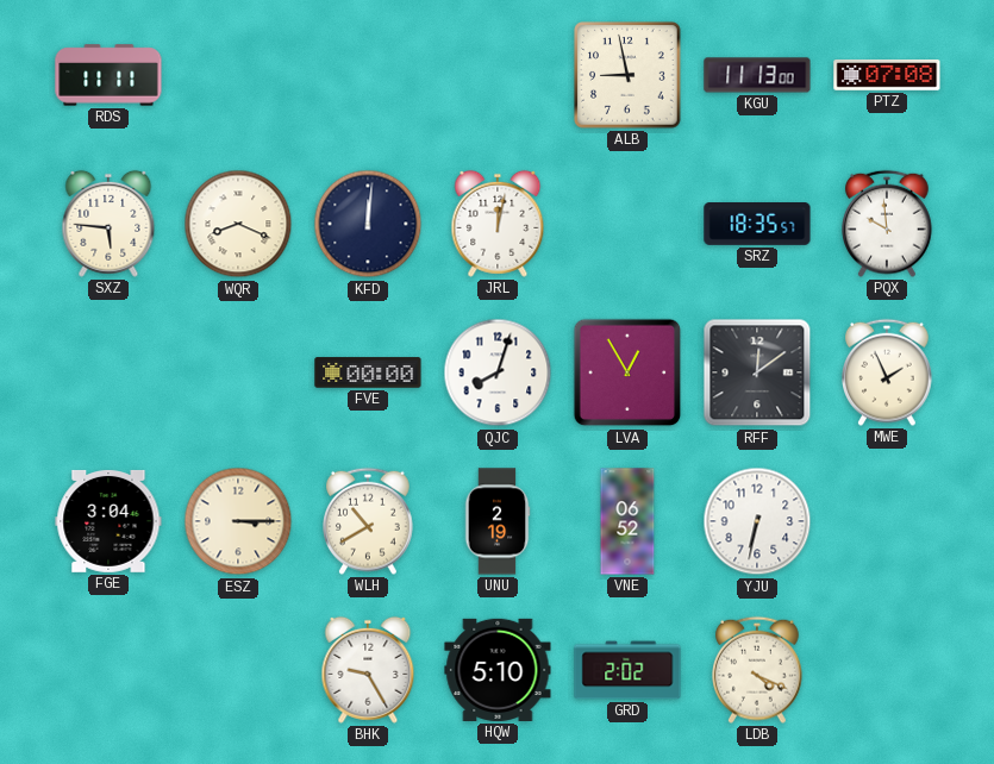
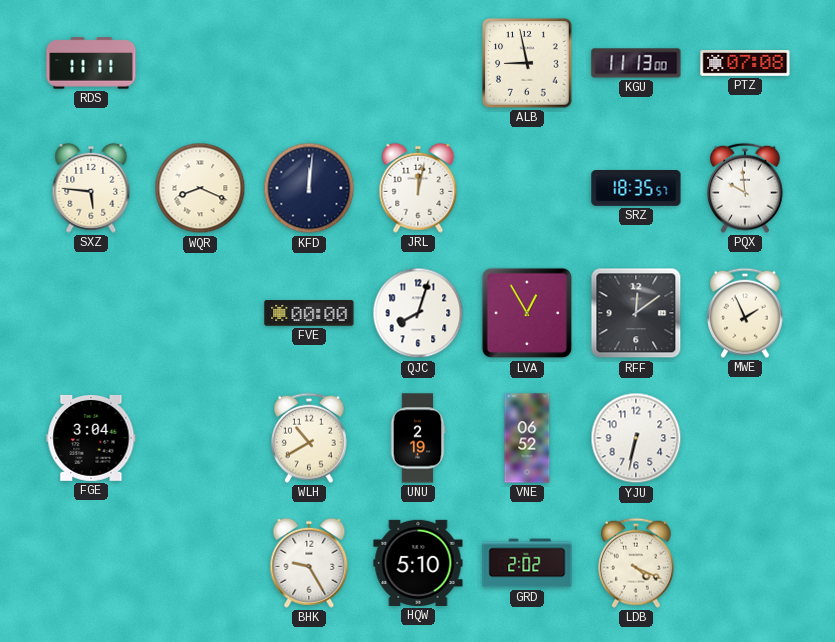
ESZ: 3:15 -> none
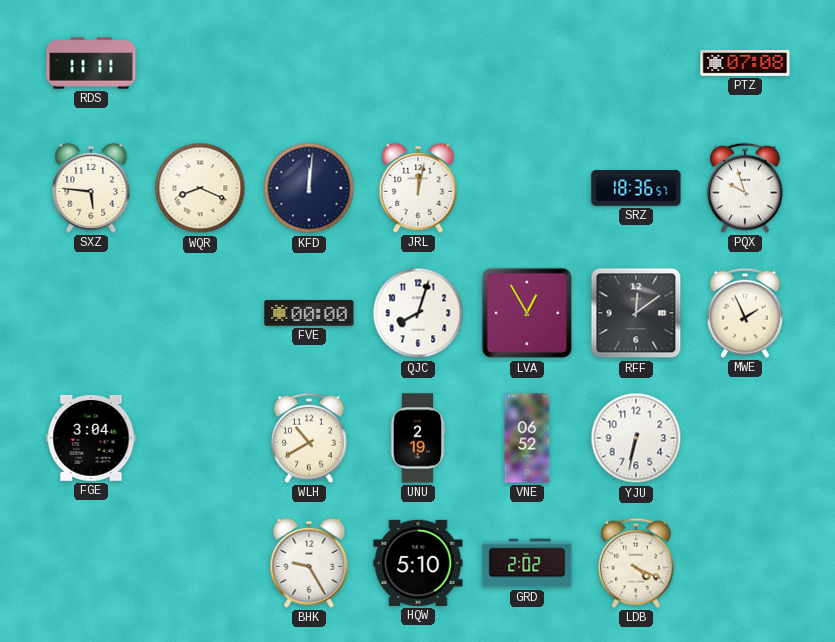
ALB: 8:58 -> none
KGU: 11:13 -> none
SRZ: 18:35 -> 18:36
PQX: 9:59 -> 9:57
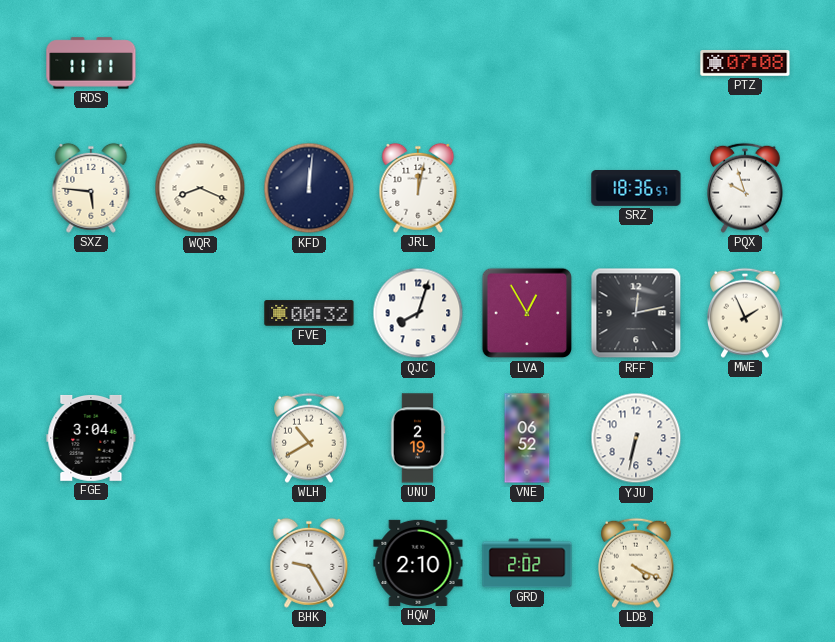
FVE: 00:00 -> 00:32
RFF: 12:09 -> 12:13
HQW: 5:10 -> 2:10
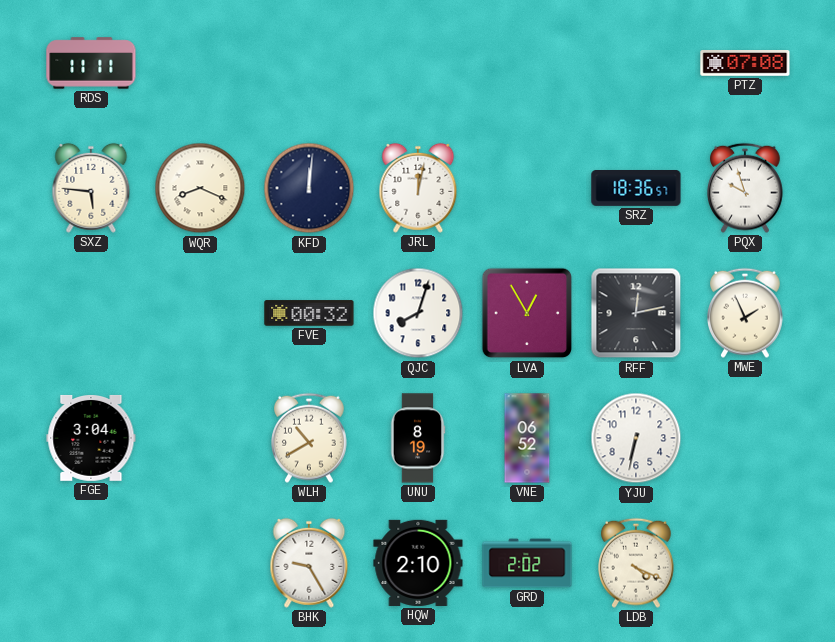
UNU: 2:19 -> 8:19
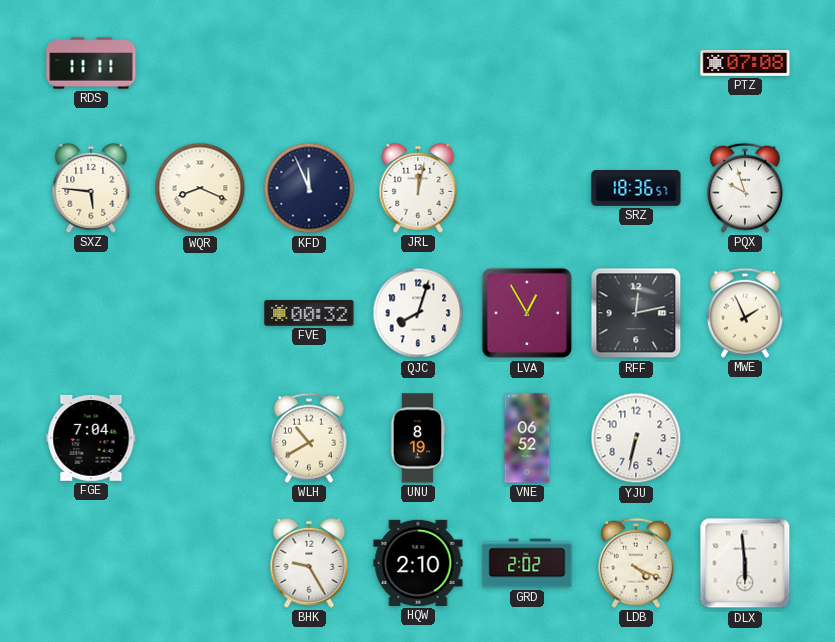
KFD: 12:01 -> 11:56
FGE: 3:04 -> 7:04
DLX: none -> 5:59
